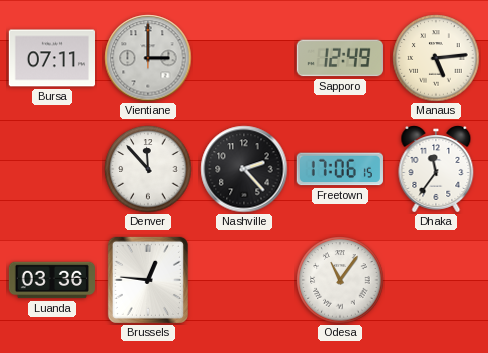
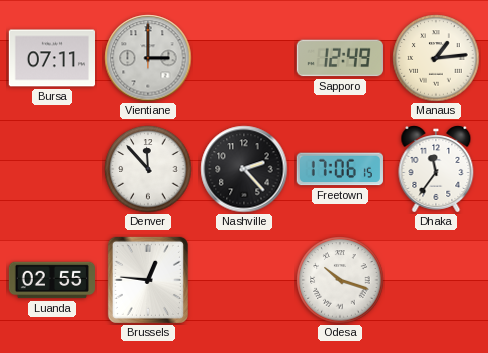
Manaus: 5:14 -> 1:14
Luanda: 03:36 -> 02:55
Odesa: 11:06 -> 10:18
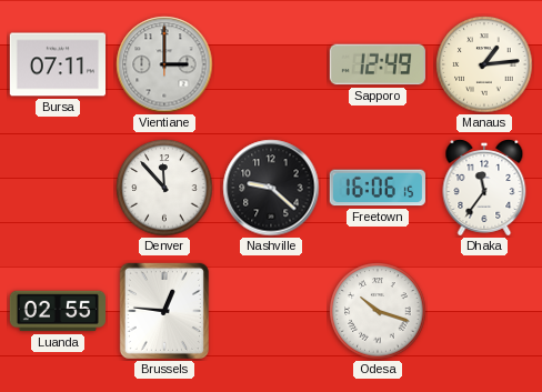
Nashville: 2:23 -> 9:22
Freetown: 17:06 -> 16:06
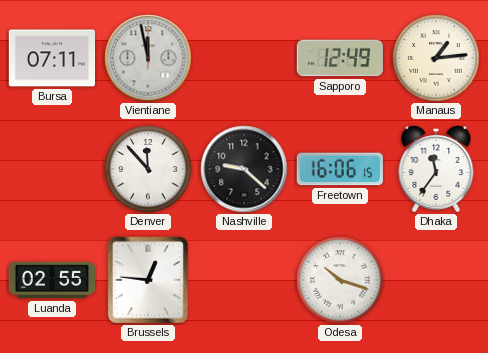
Vientiane: 3:00 -> 11:58
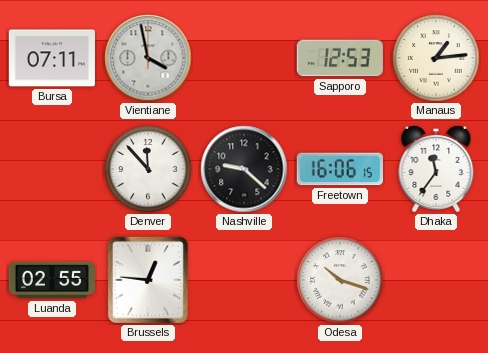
Vientiane: 11:58 -> 3:58
Sapporo: 12:49 -> 12:53
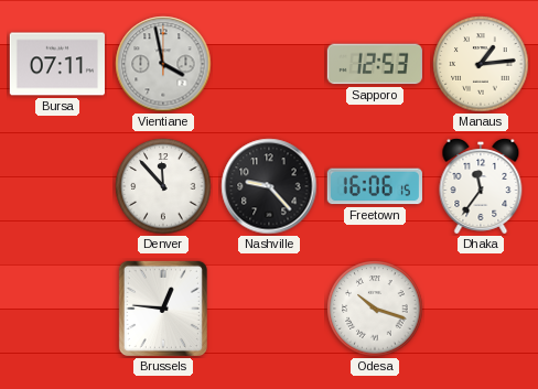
Nashville: 9:22 -> 9:23
Luanda: 02:55 -> none
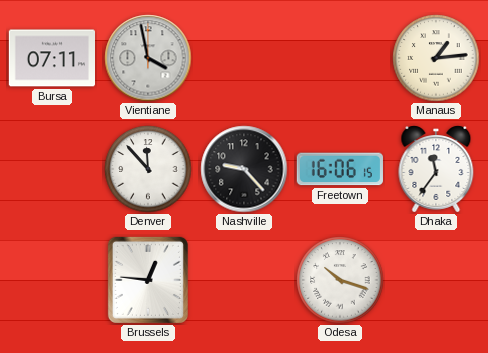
Sapporo: 12:53 -> none
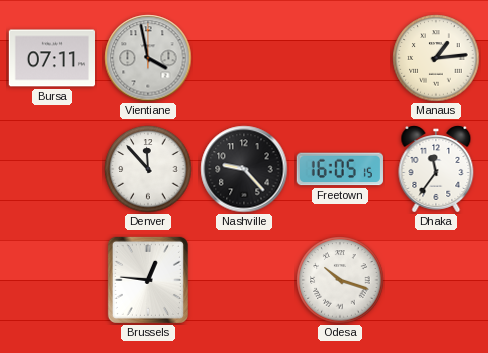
Freetown: 16:06 -> 16:05
